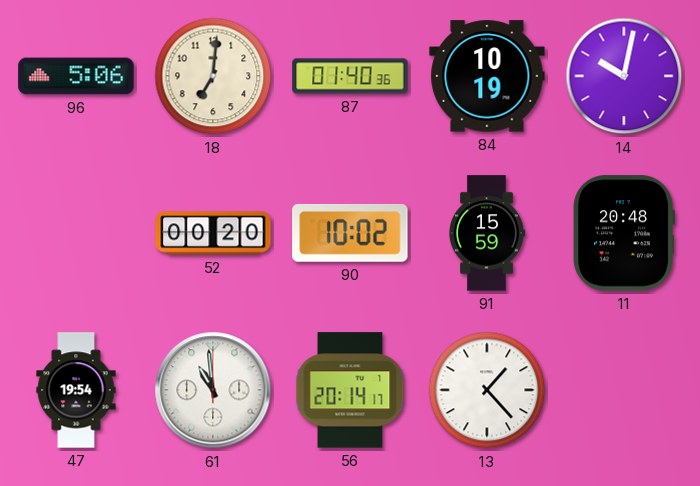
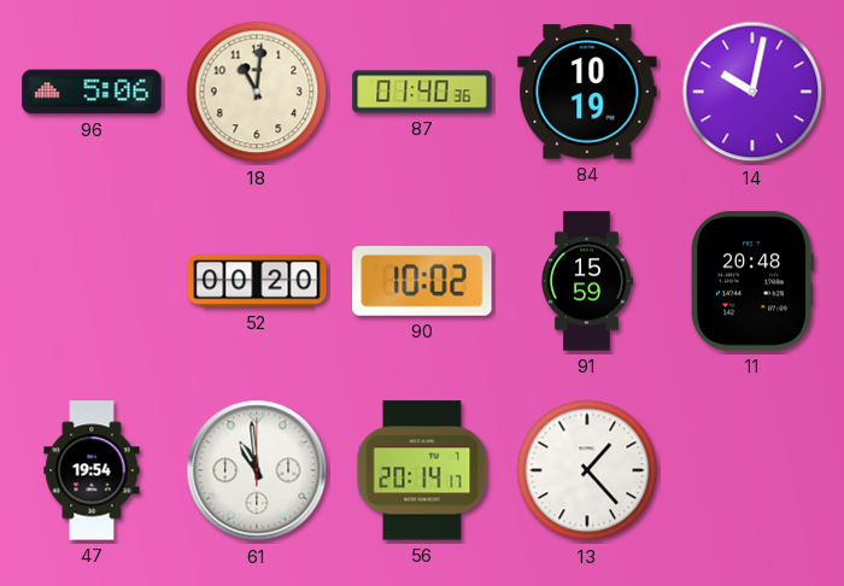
18: 7:01 -> 11:01
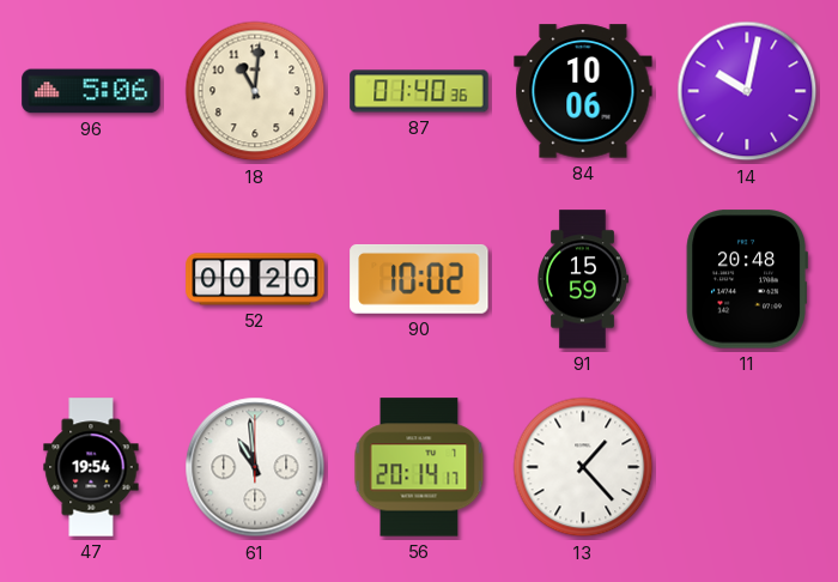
84: 10:19 -> 10:06
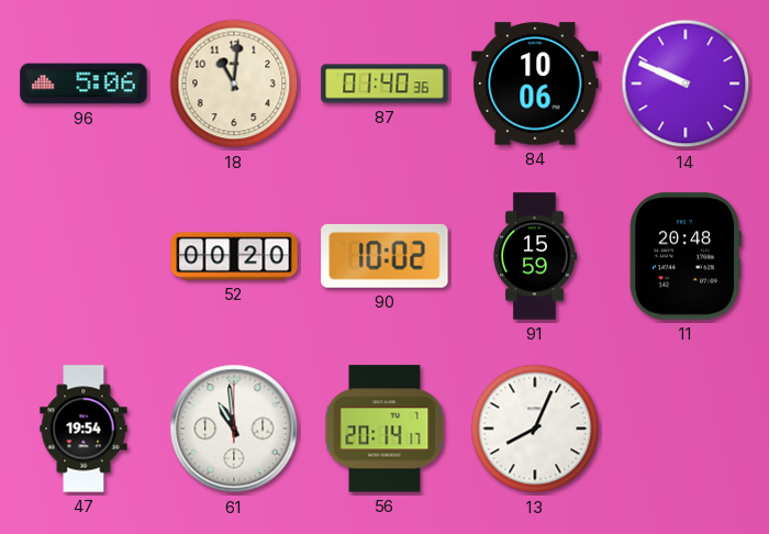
14: 10:02 -> 9:49
13: 1:23 -> 8:04
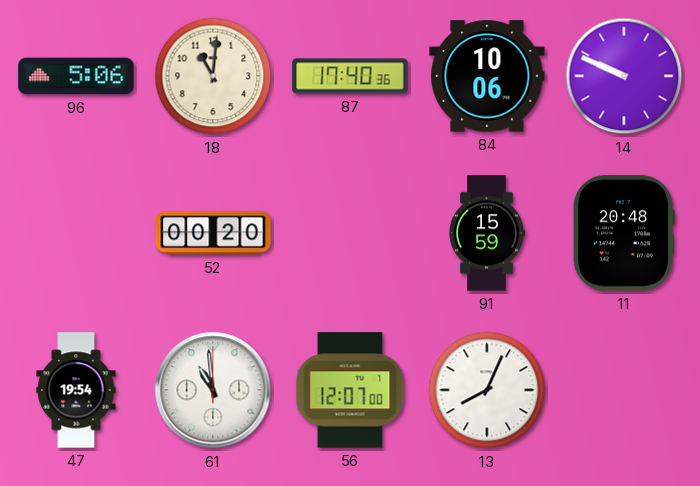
87: 01:40 -> 17:40
90: 10:02 -> none
56: 20:14 -> 12:07
